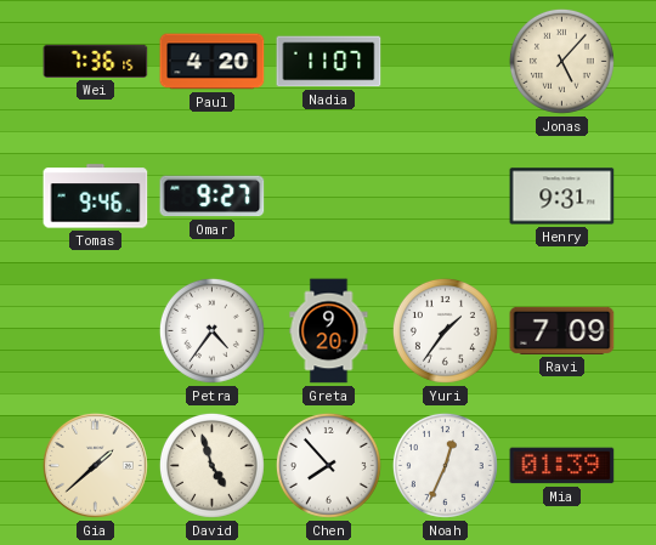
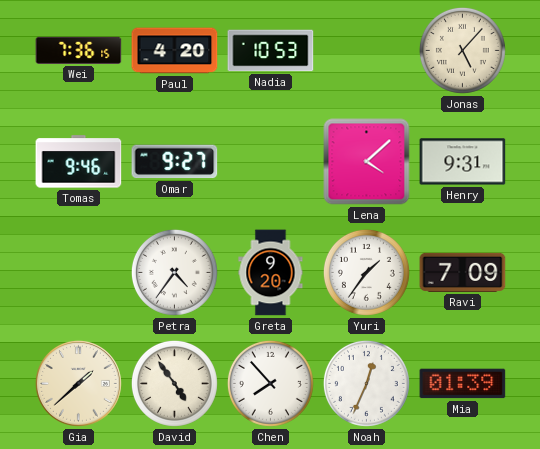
Nadia: 11:07 -> 10:53
Lena: none -> 4:08
David: 4:57 -> 4:54
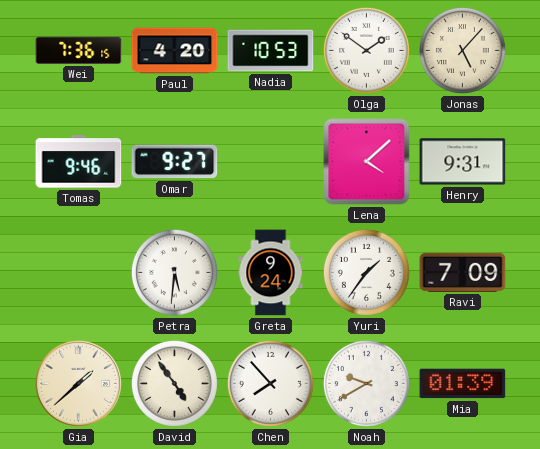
Olga: none -> 1:51
Petra: 4:36 -> 5:31
Greta: 9:20 -> 9:24
Noah: 12:34 -> 9:40
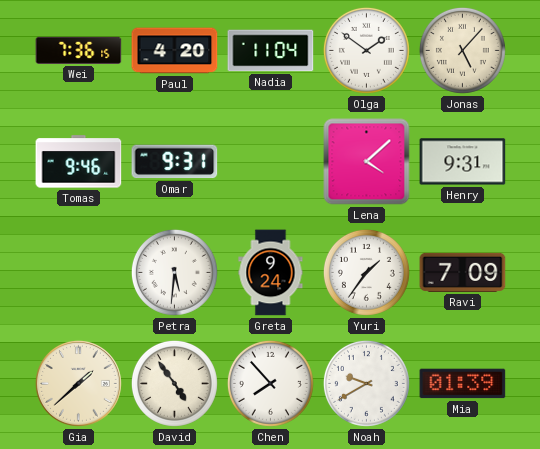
Nadia: 10:53 -> 11:04
Omar: 9:27 -> 9:31
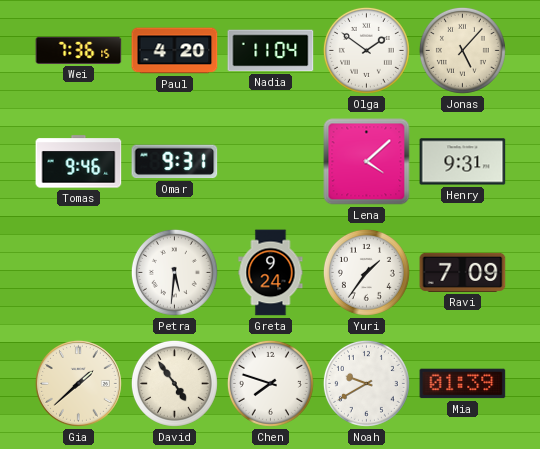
Chen: 7:53 -> 7:48
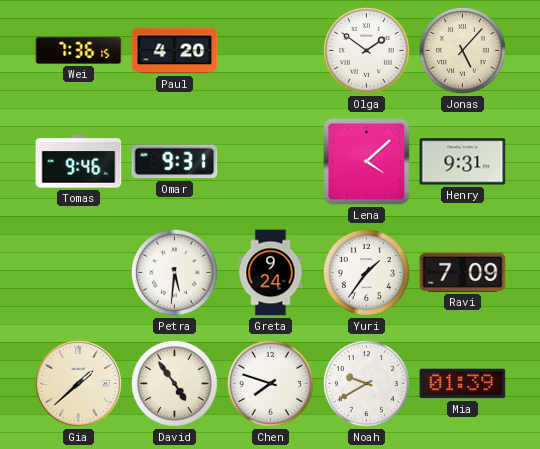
Nadia: 11:04 -> none
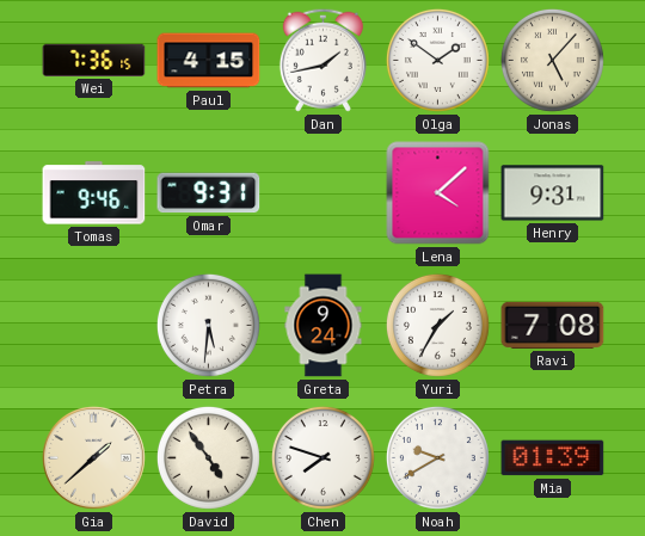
Paul: 4:20 -> 4:15
Dan: none -> 1:43
Yuri: 1:36 -> 1:35
Ravi: 7:09 -> 7:08
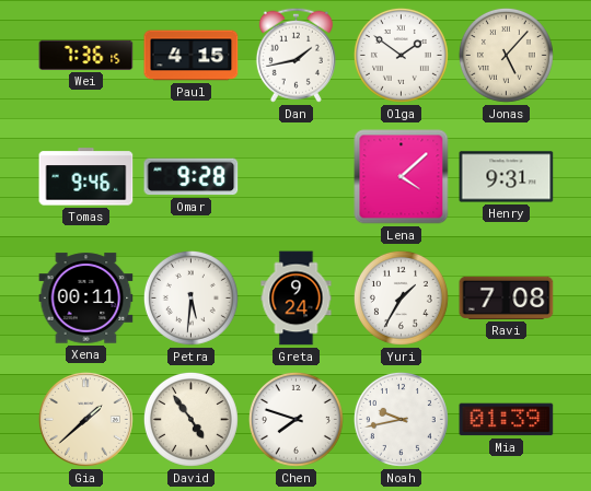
Omar: 9:31 -> 9:28
Xena: none -> 00:11
Noah: 9:40 -> 9:43
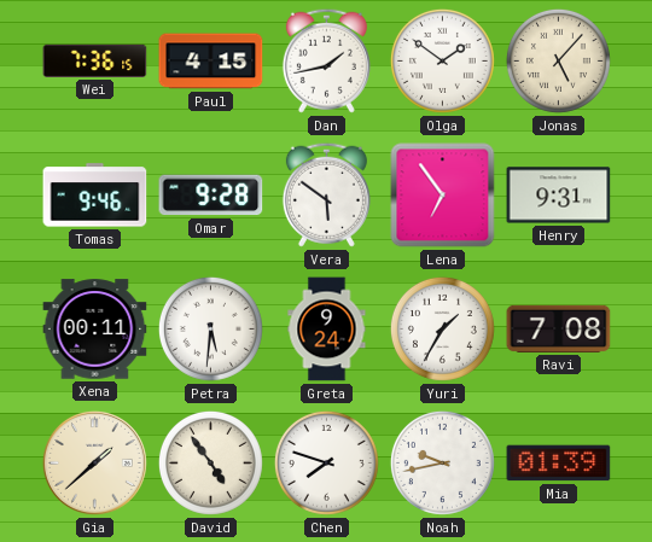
Vera: none -> 5:51
Lena: 4:08 -> 6:54
